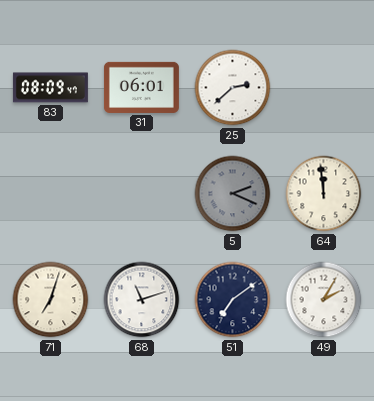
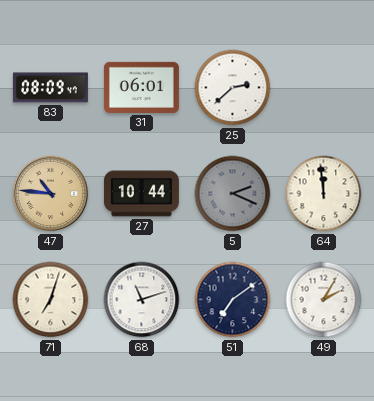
47: none -> 10:46
27: none -> 10:44
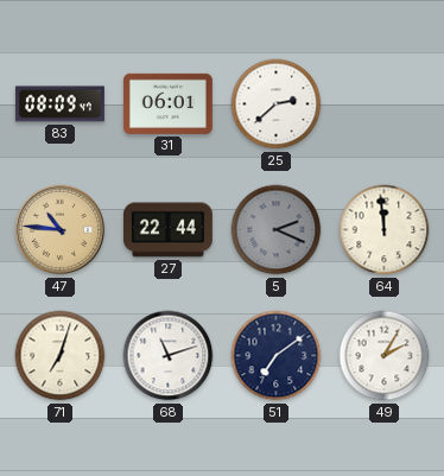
27: 10:44 -> 22:44
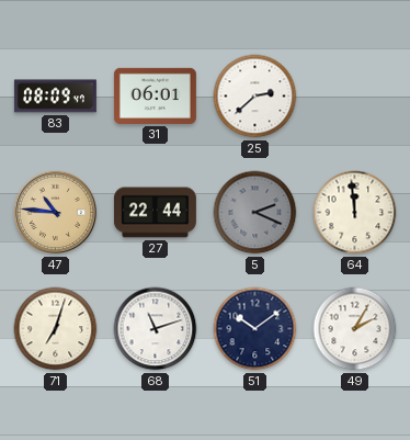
51: 7:09 -> 10:09
